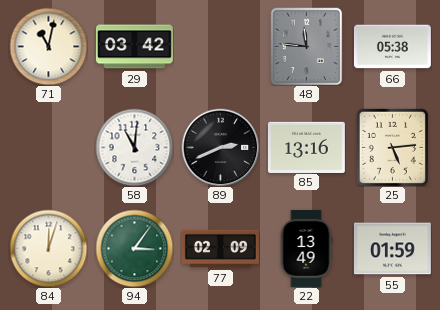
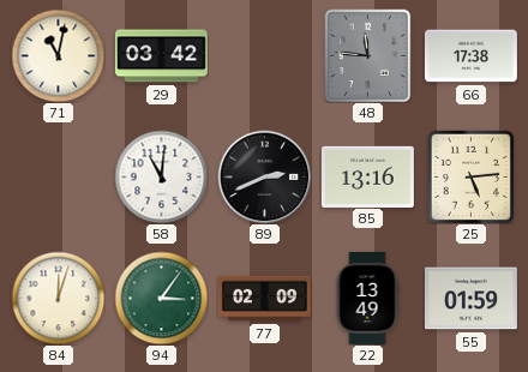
66: 05:38 -> 17:38
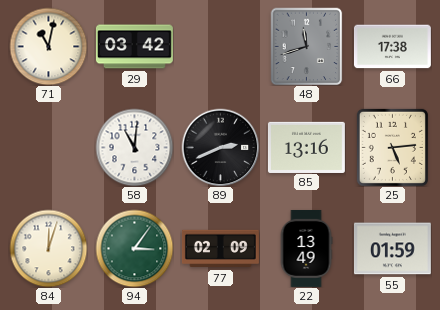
48: 11:46 -> 11:42
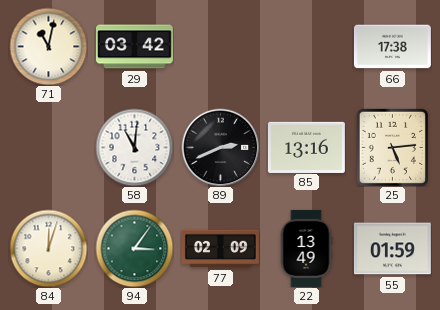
48: 11:42 -> none
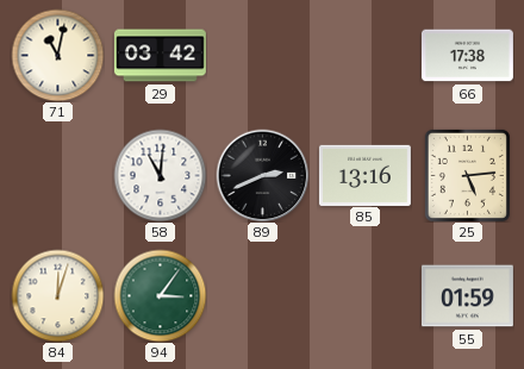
77: 02:09 -> none
22: 13:49 -> none
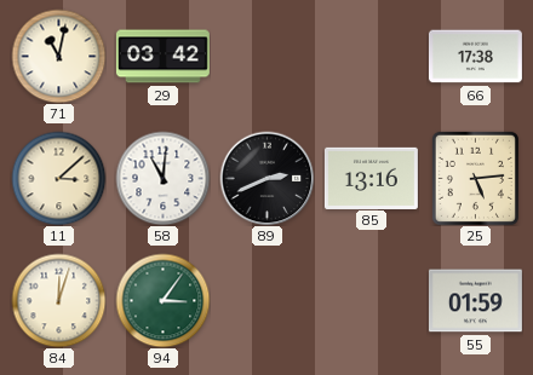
11: none -> 3:08
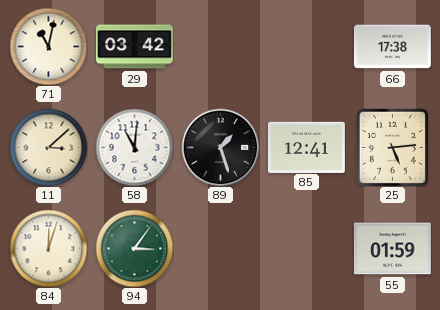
89: 2:41 -> 1:27
85: 13:16 -> 12:41
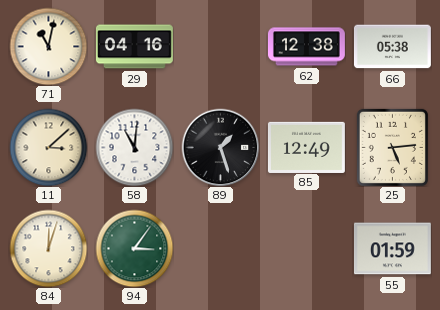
29: 03:42 -> 04:16
62: none -> 12:38
66: 17:38 -> 05:38
85: 12:41 -> 12:49
